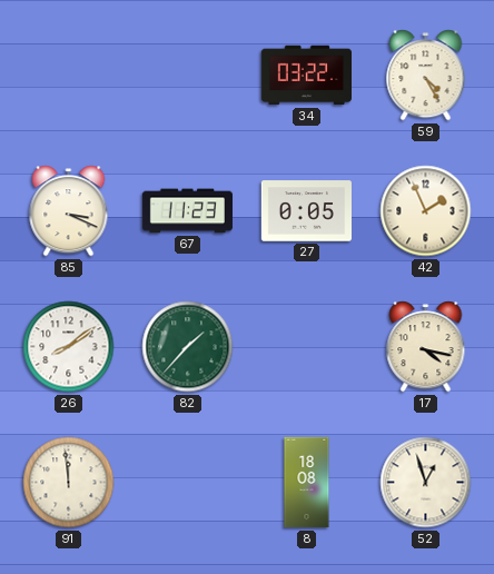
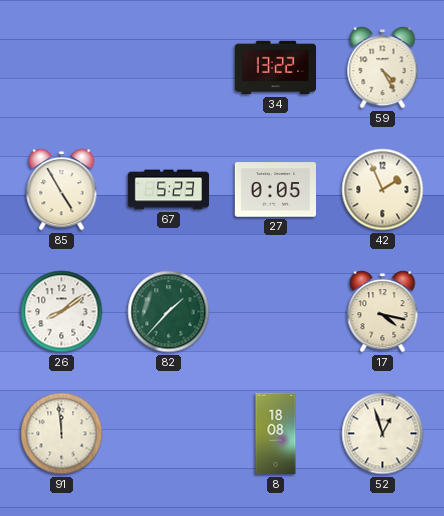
34: 03:22 -> 13:22
85: 3:19 -> 4:55
67: 11:23 -> 5:23
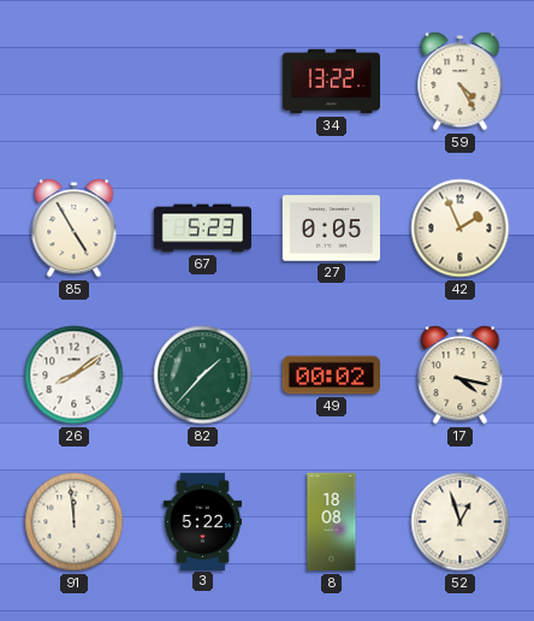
49: none -> 00:02
3: none -> 5:22
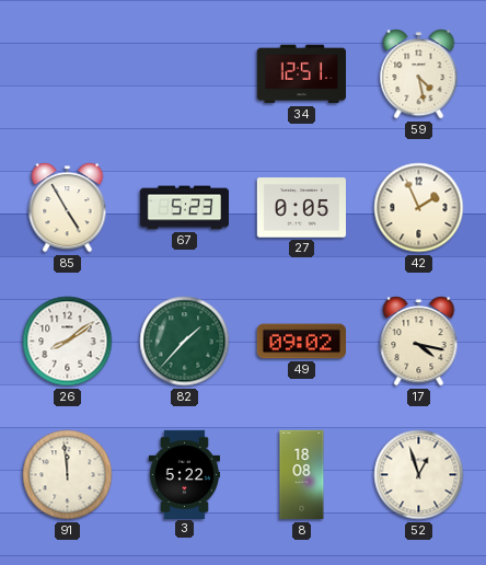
34: 13:22 -> 12:51
59: 4:25 -> 4:28
49: 00:02 -> 09:02
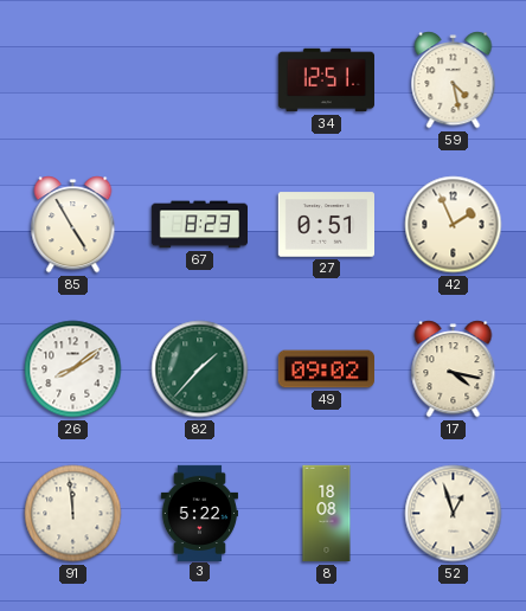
67: 5:23 -> 8:23
27: 0:05 -> 0:51
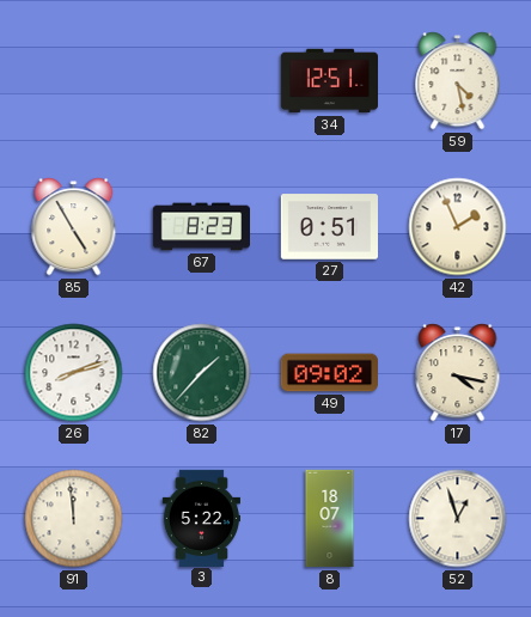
26: 8:09 -> 8:12
8: 18:08 -> 18:07
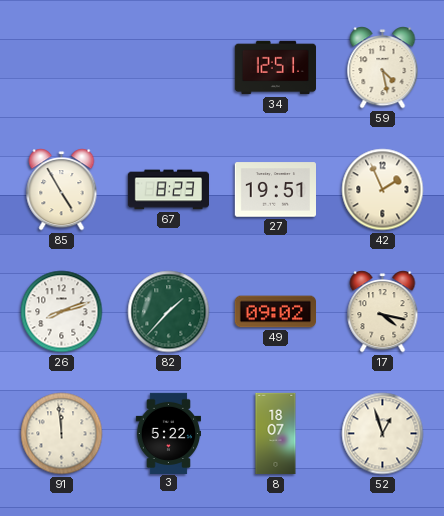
27: 0:51 -> 19:51
